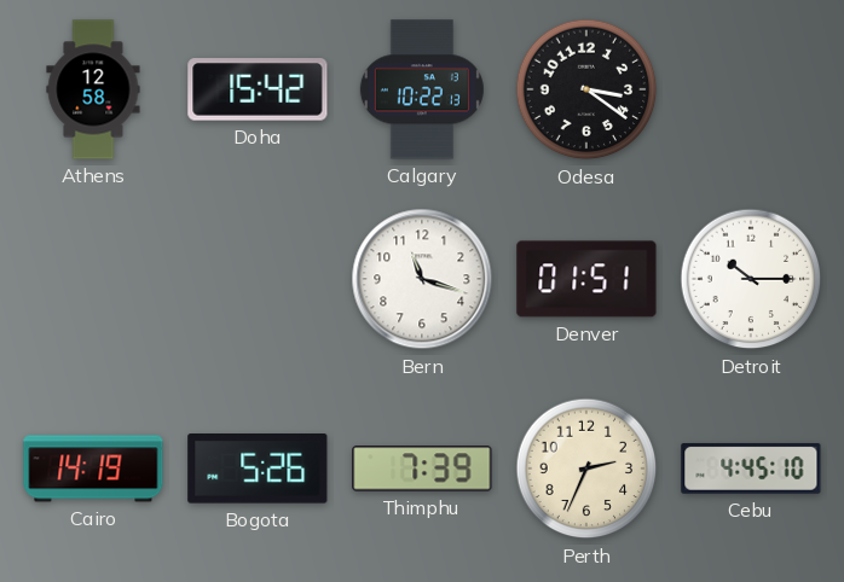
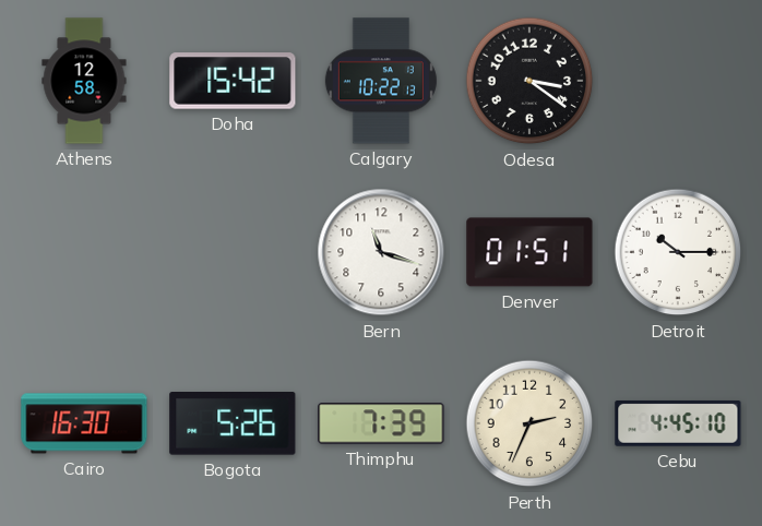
Cairo: 14:19 -> 16:30
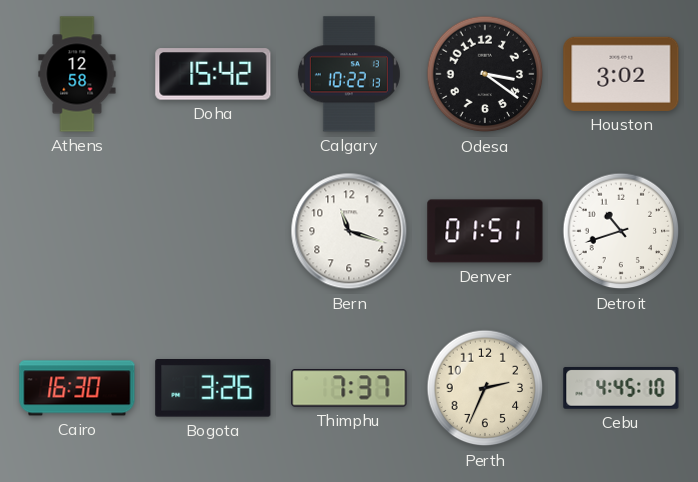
Houston: none -> 3:02
Detroit: 10:15 -> 10:42
Bogota: 5:26 -> 3:26
Thimphu: 7:39 -> 7:37
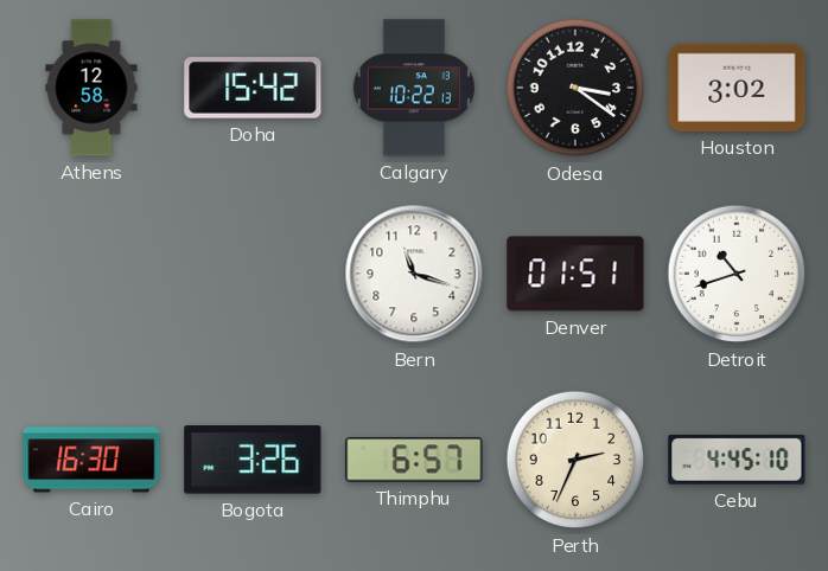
Thimphu: 7:37 -> 6:57
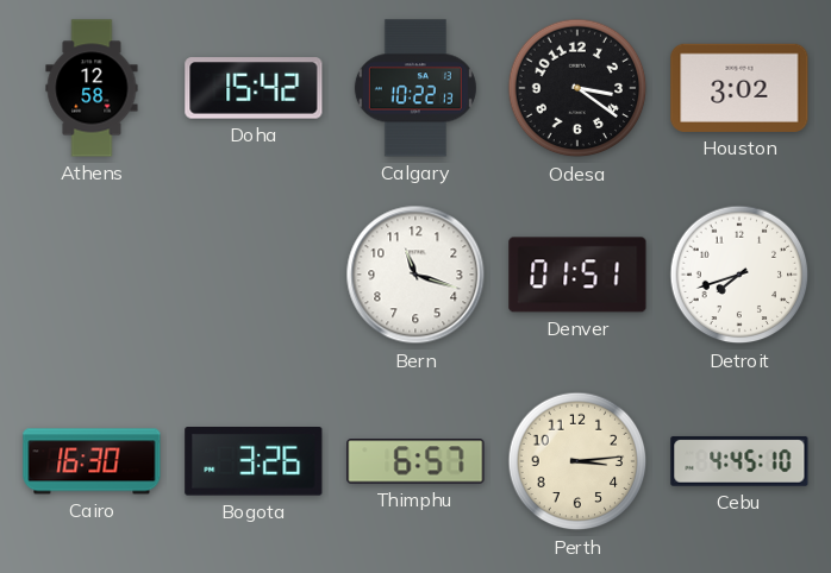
Detroit: 10:42 -> 7:42
Perth: 2:34 -> 3:14
